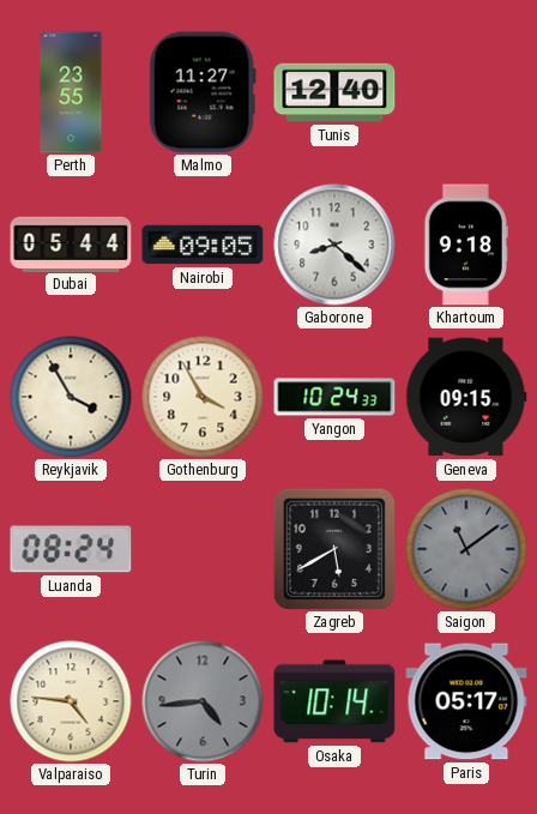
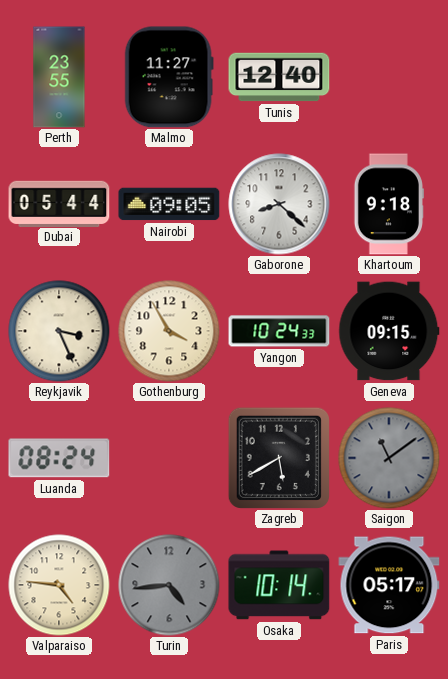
Reykjavik: 3:55 -> 3:26
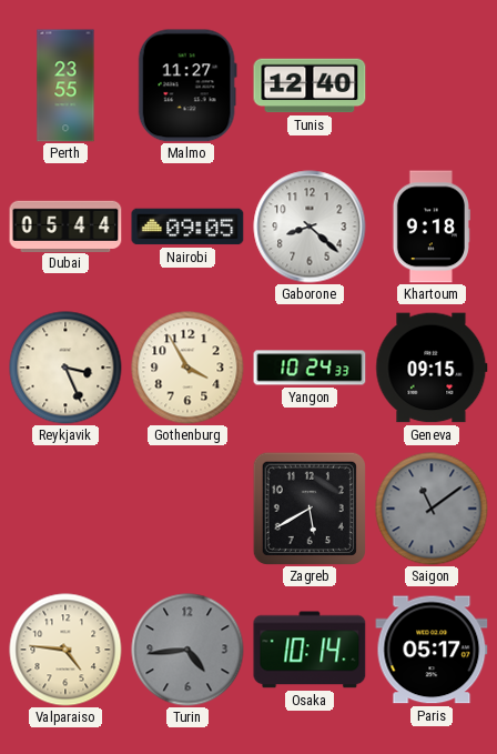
Luanda: 08:24 -> none
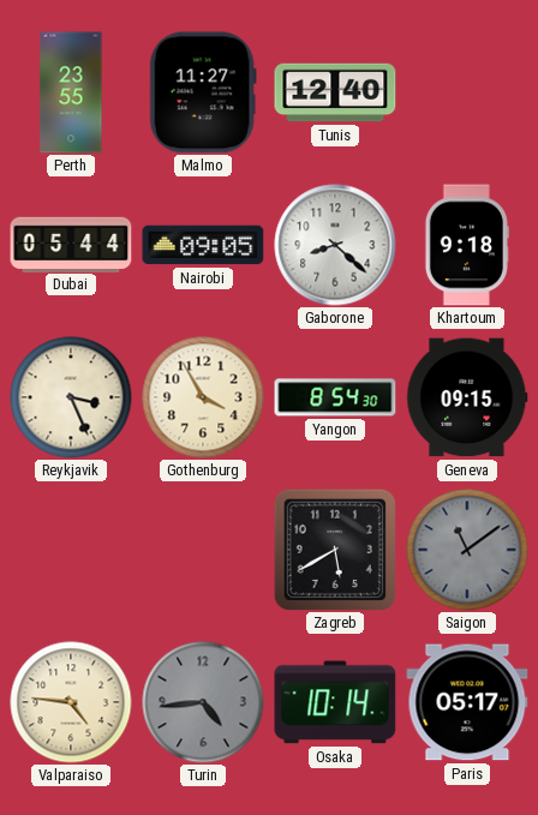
Yangon: 10:24 -> 8:54
